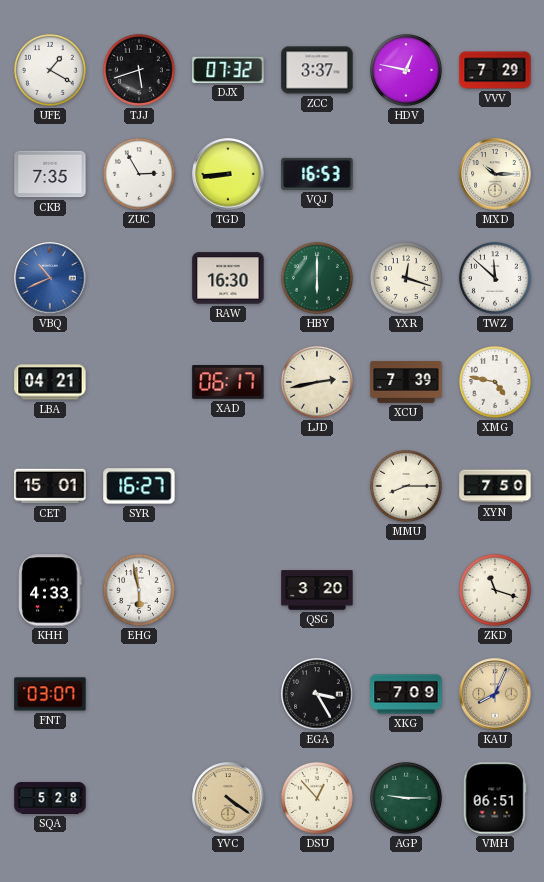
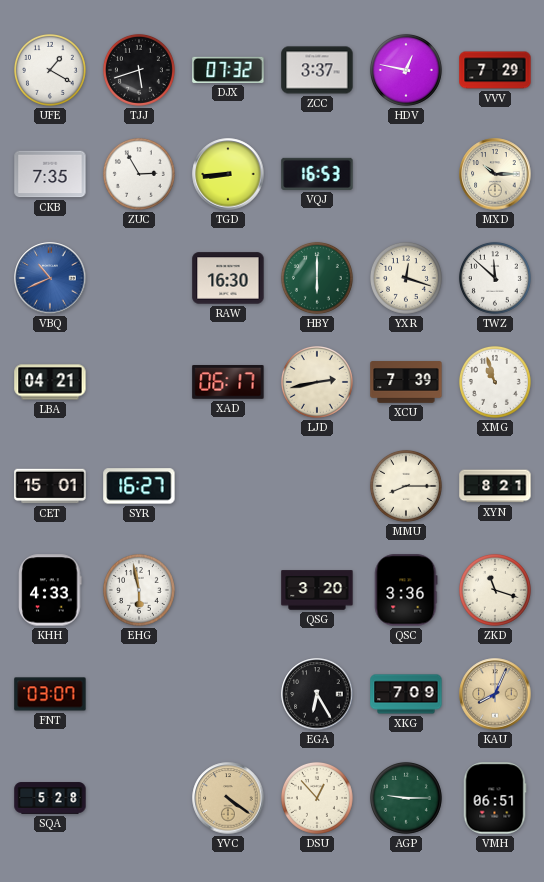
XMG: 4:47 -> 10:57
XYN: 7:50 -> 8:21
QSC: none -> 3:36
EGA: 3:25 -> 6:25
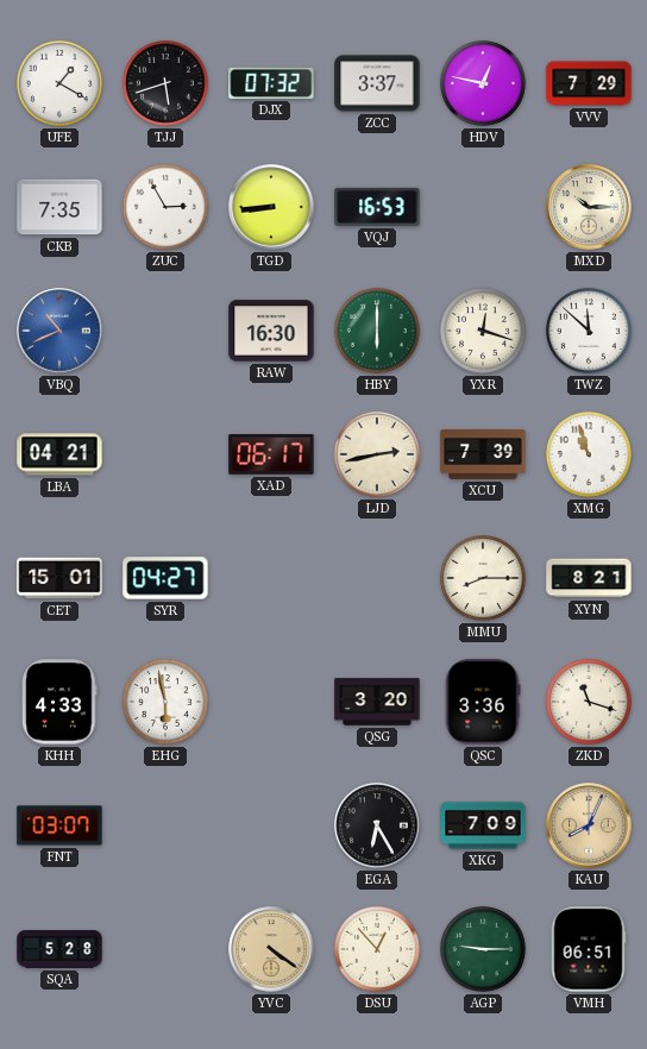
SYR: 16:27 -> 04:27
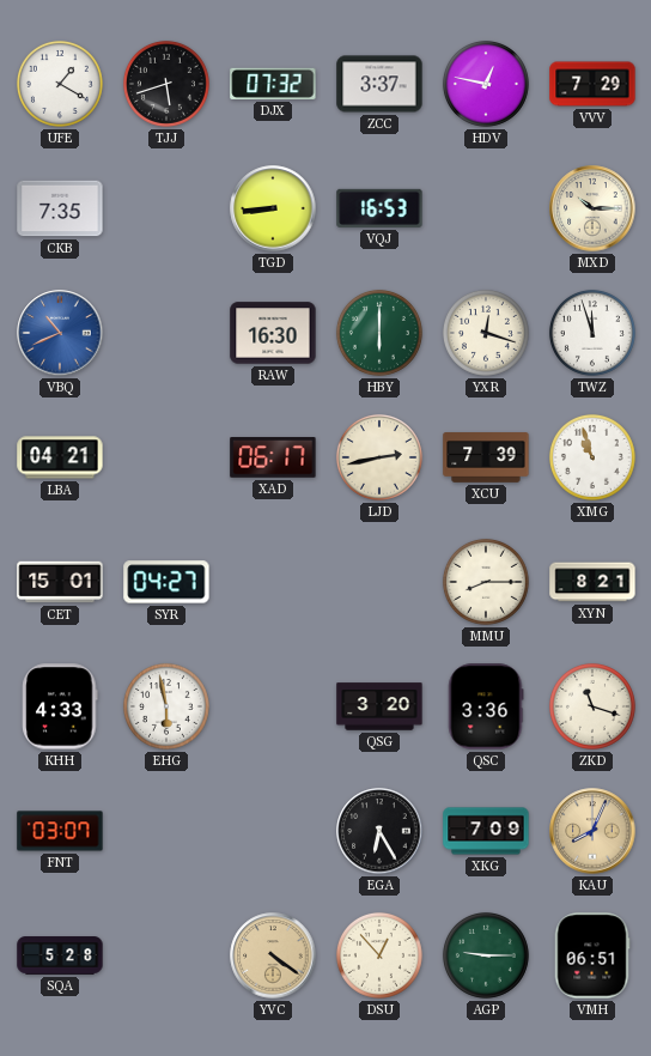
ZUC: 2:55 -> none
TWZ: 11:52 -> 11:57
